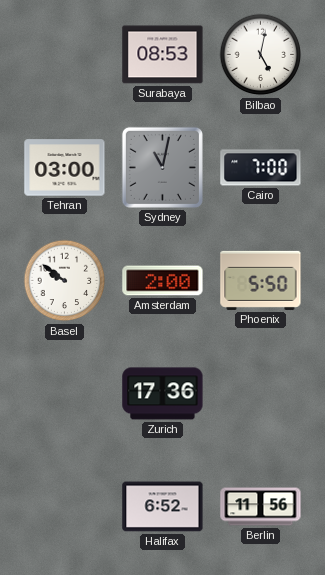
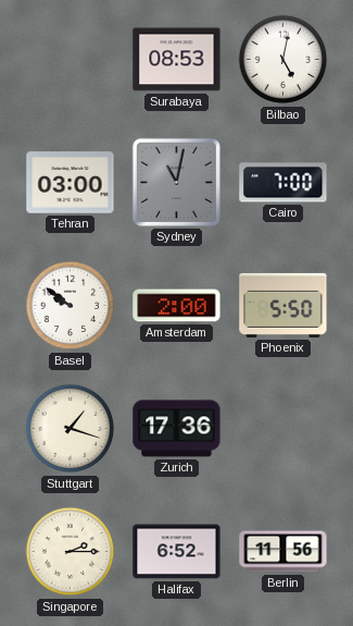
Stuttgart: none -> 1:18
Singapore: none -> 2:15
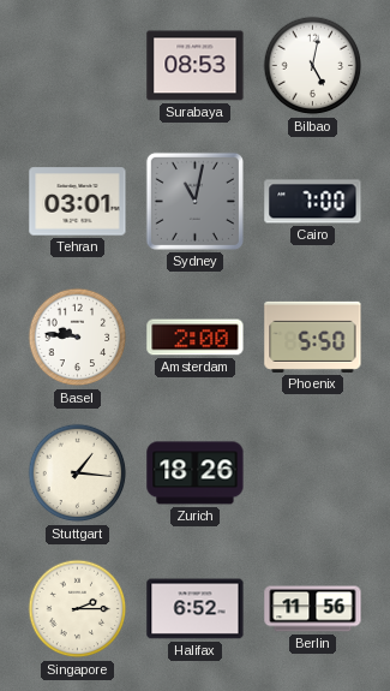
Tehran: 03:00 -> 03:01
Basel: 9:51 -> 9:46
Stuttgart: 1:18 -> 1:16
Zurich: 17:36 -> 18:26
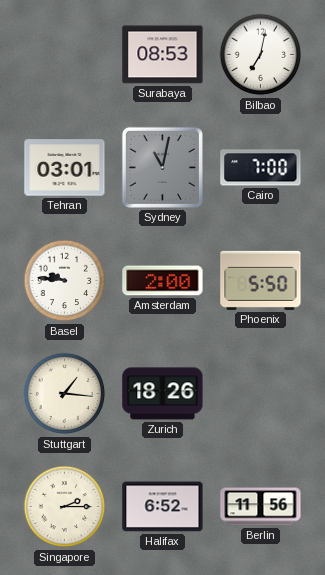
Bilbao: 5:02 -> 7:02
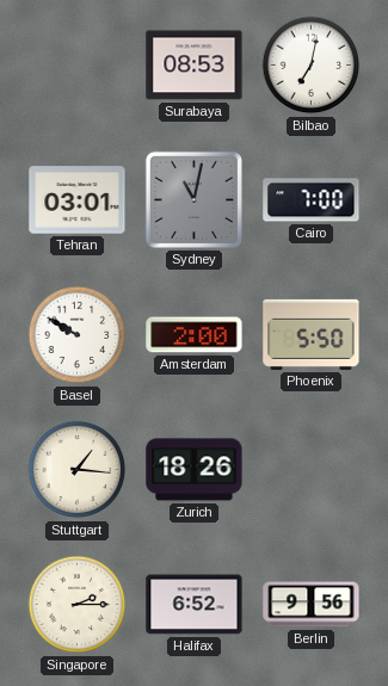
Basel: 9:46 -> 9:50
Berlin: 11:56 -> 9:56
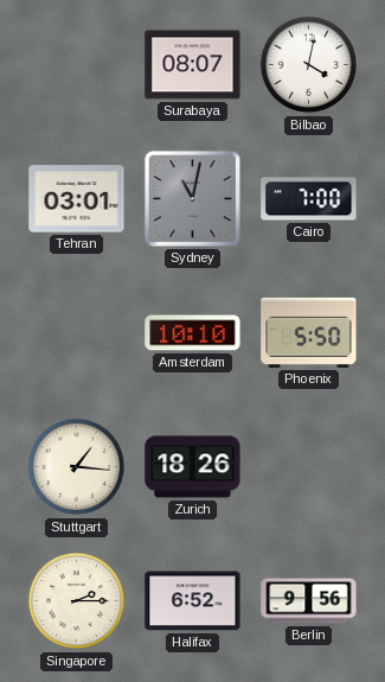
Surabaya: 08:53 -> 08:07
Bilbao: 7:02 -> 4:02
Basel: 9:50 -> none
Amsterdam: 2:00 -> 10:10
